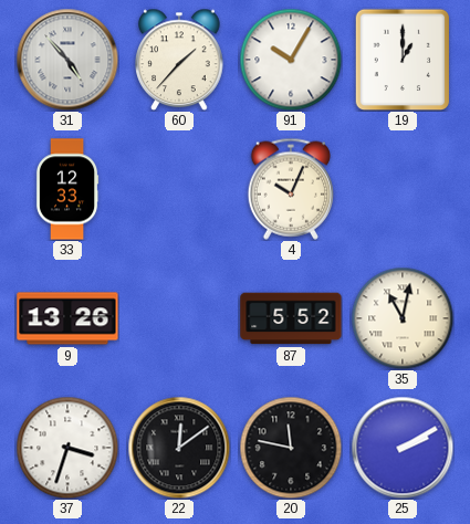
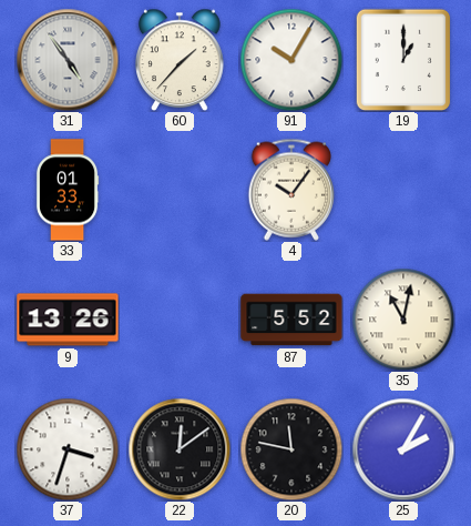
31: 4:53 -> 4:54
33: 12:33 -> 01:33
4: 10:04 -> 10:06
25: 2:10 -> 2:05
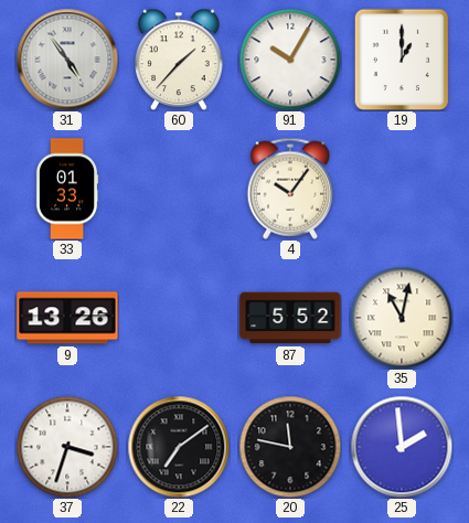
22: 12:09 -> 7:09
25: 2:05 -> 1:59
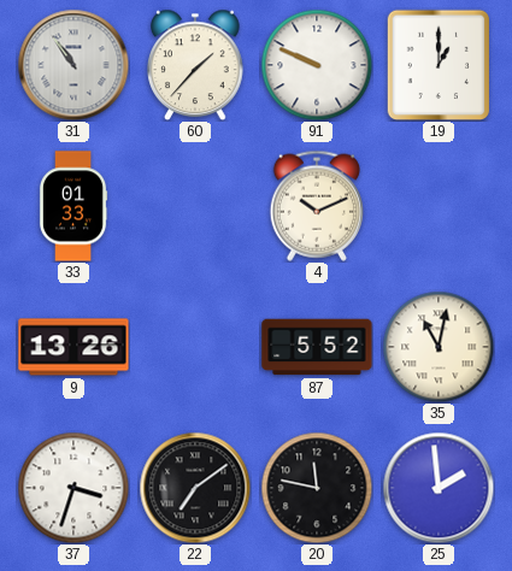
31: 4:54 -> 10:54
91: 10:05 -> 9:49
4: 10:06 -> 10:11
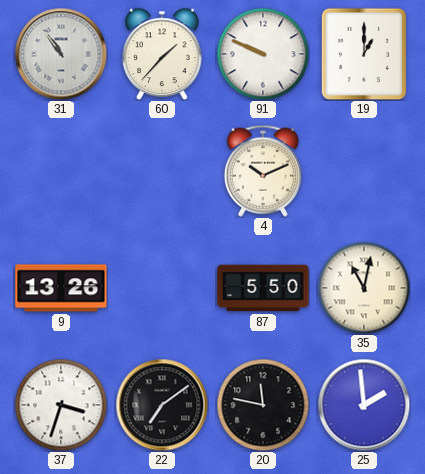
33: 01:33 -> none
87: 5:52 -> 5:50
